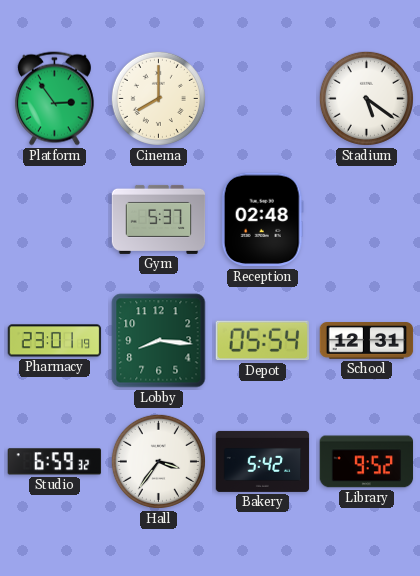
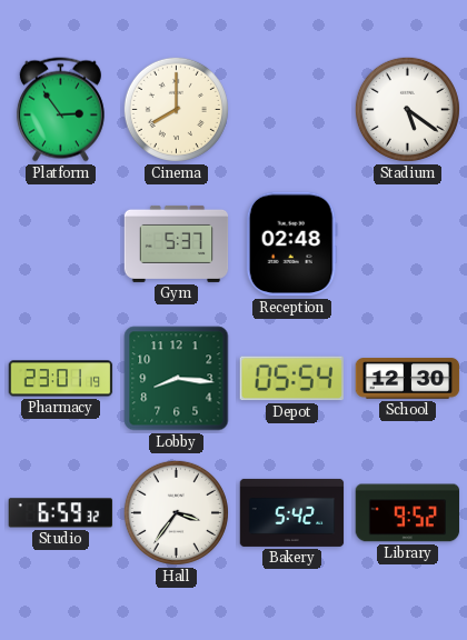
School: 12:31 -> 12:30
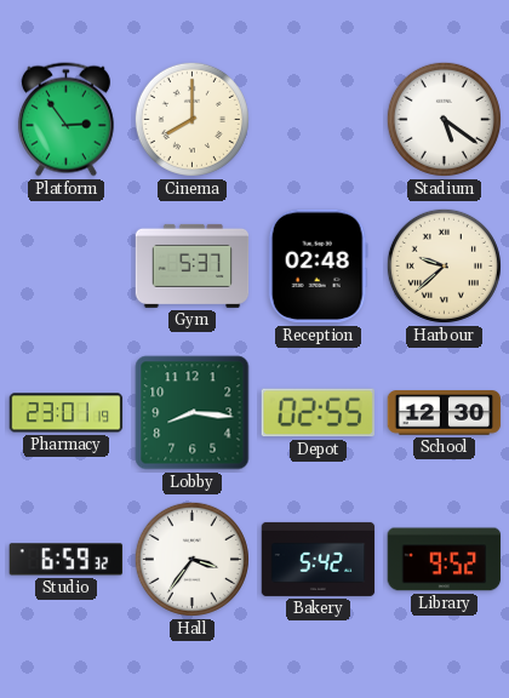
Harbour: none -> 9:38
Depot: 05:54 -> 02:55
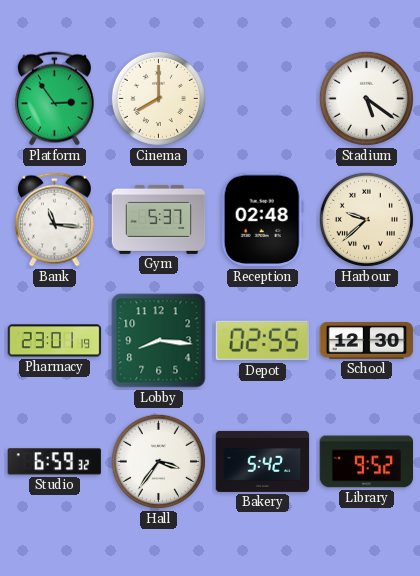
Bank: none -> 11:16
